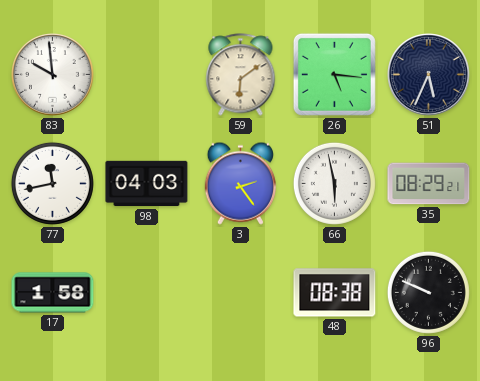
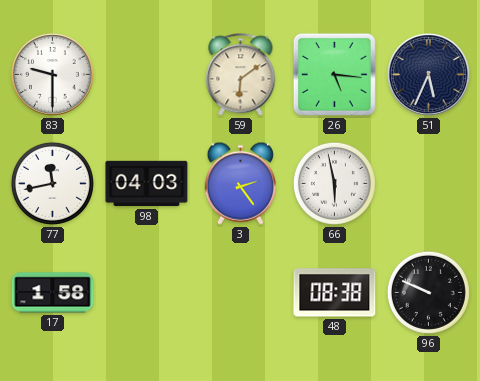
83: 9:59 -> 9:30
35: 08:29 -> none
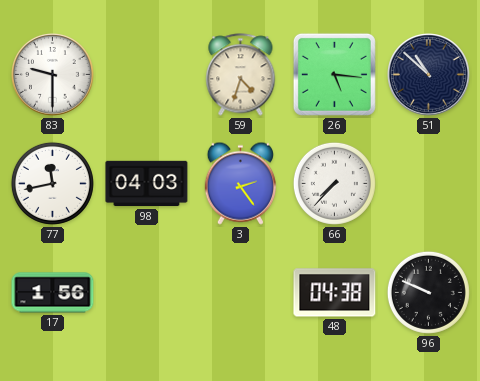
59: 6:09 -> 4:33
51: 5:34 -> 10:52
66: 5:58 -> 7:37
17: 1:58 -> 1:56
48: 08:38 -> 04:38
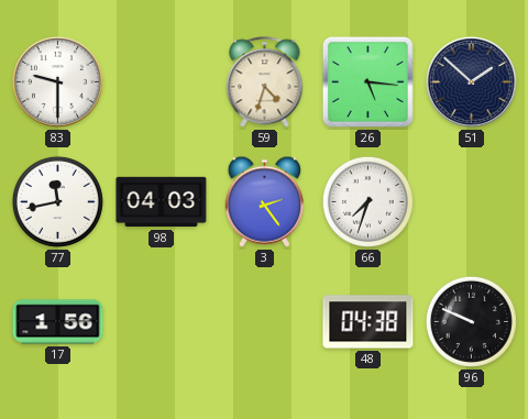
51: 10:52 -> 1:52
66: 7:37 -> 7:33
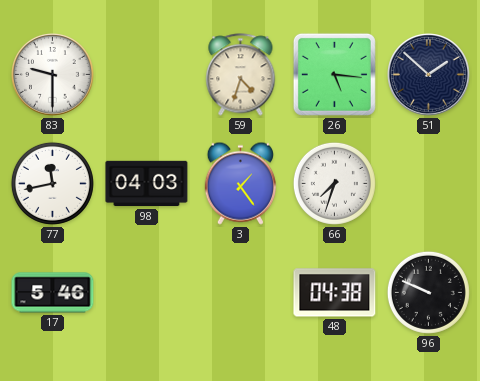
3: 2:24 -> 1:24
17: 1:56 -> 5:46
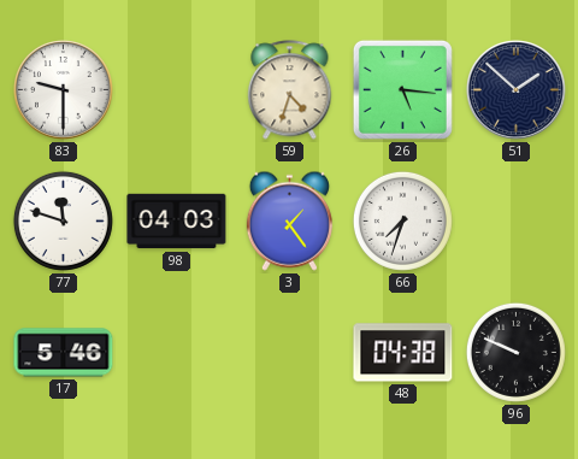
77: 11:43 -> 11:48
